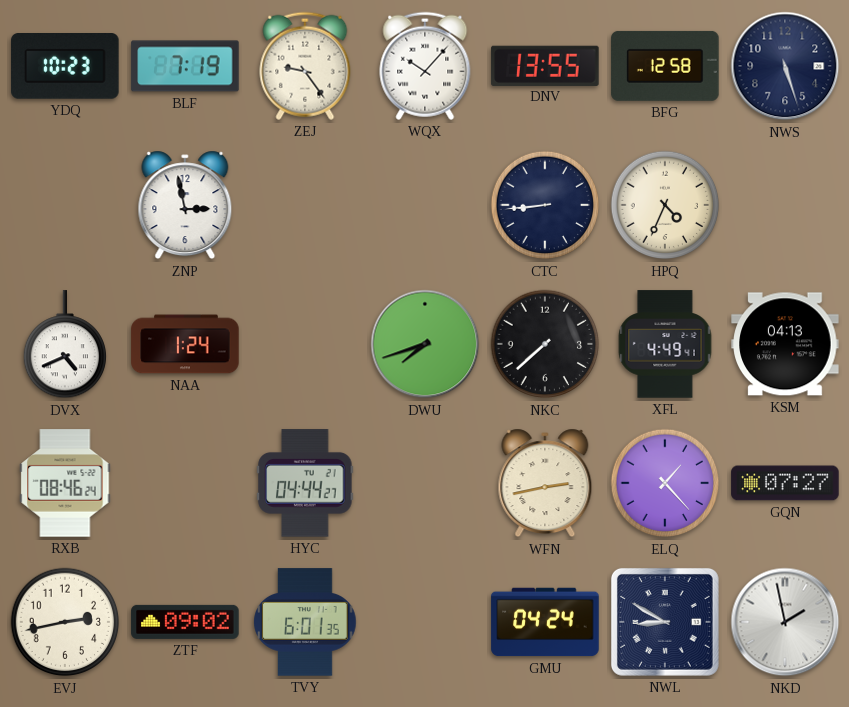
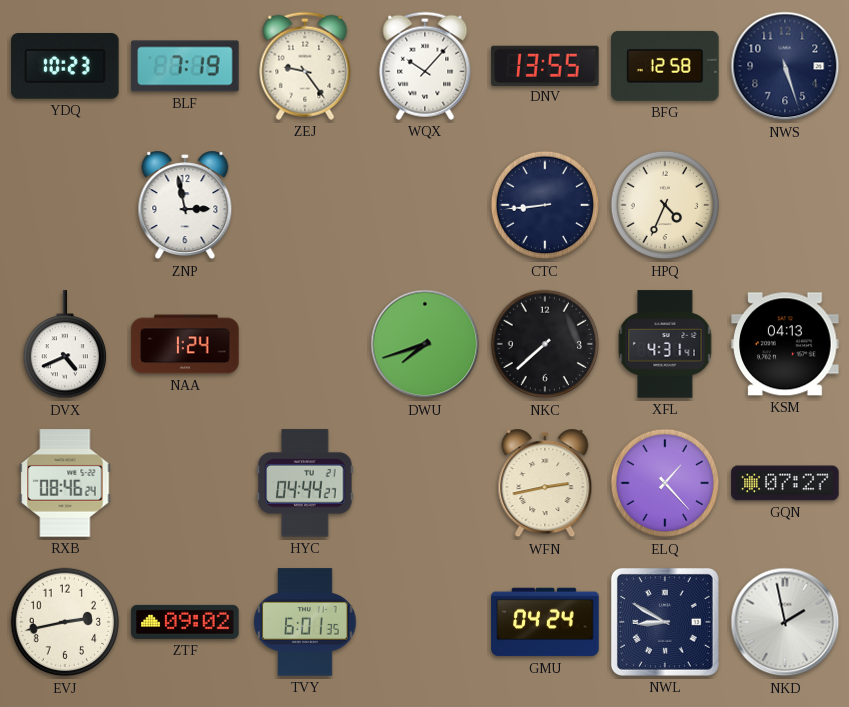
XFL: 4:49 -> 4:31
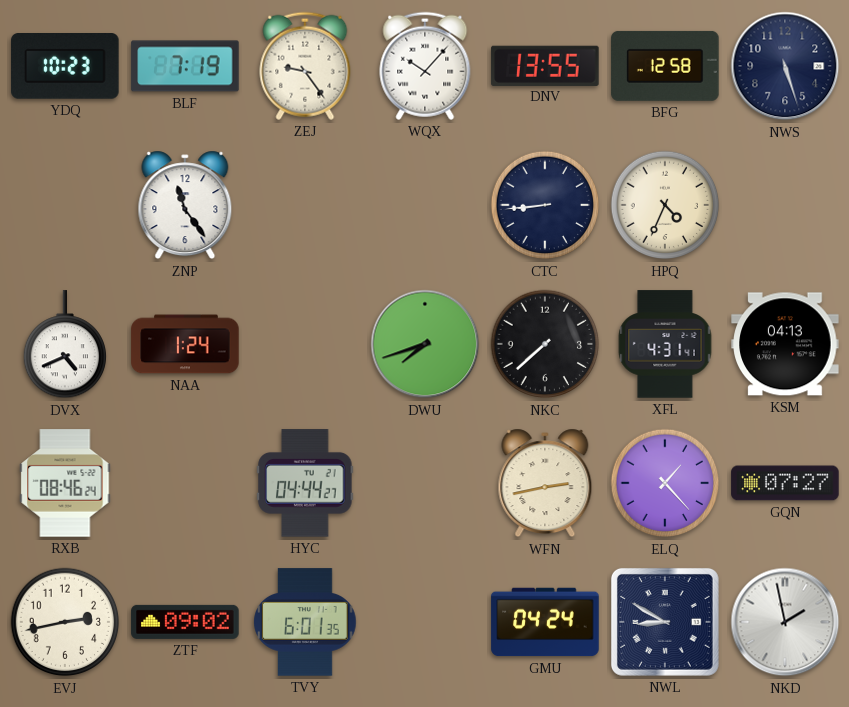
ZNP: 2:58 -> 11:24
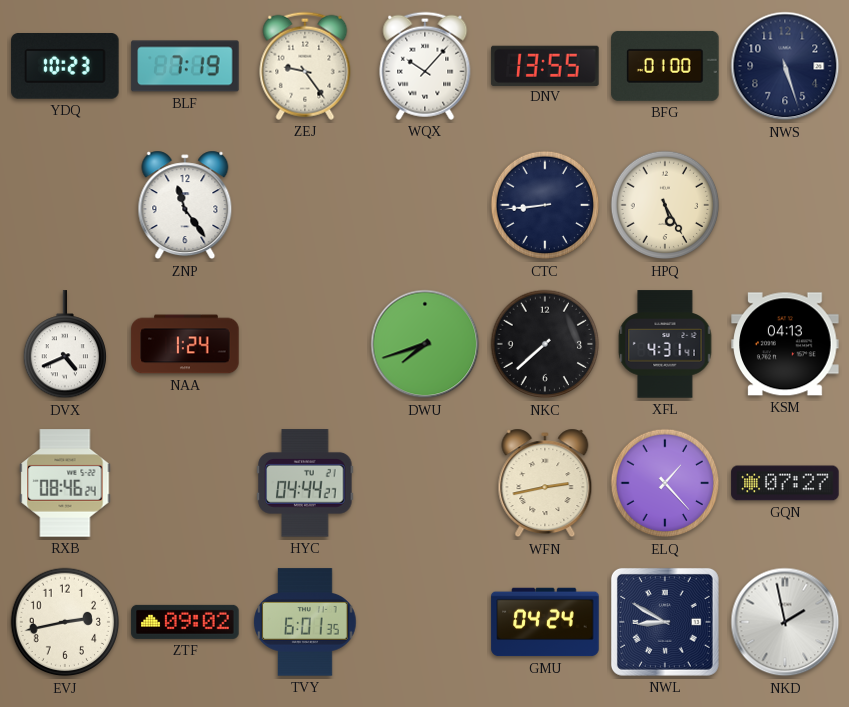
BFG: 12:58 -> 01:00
HPQ: 4:34 -> 5:25
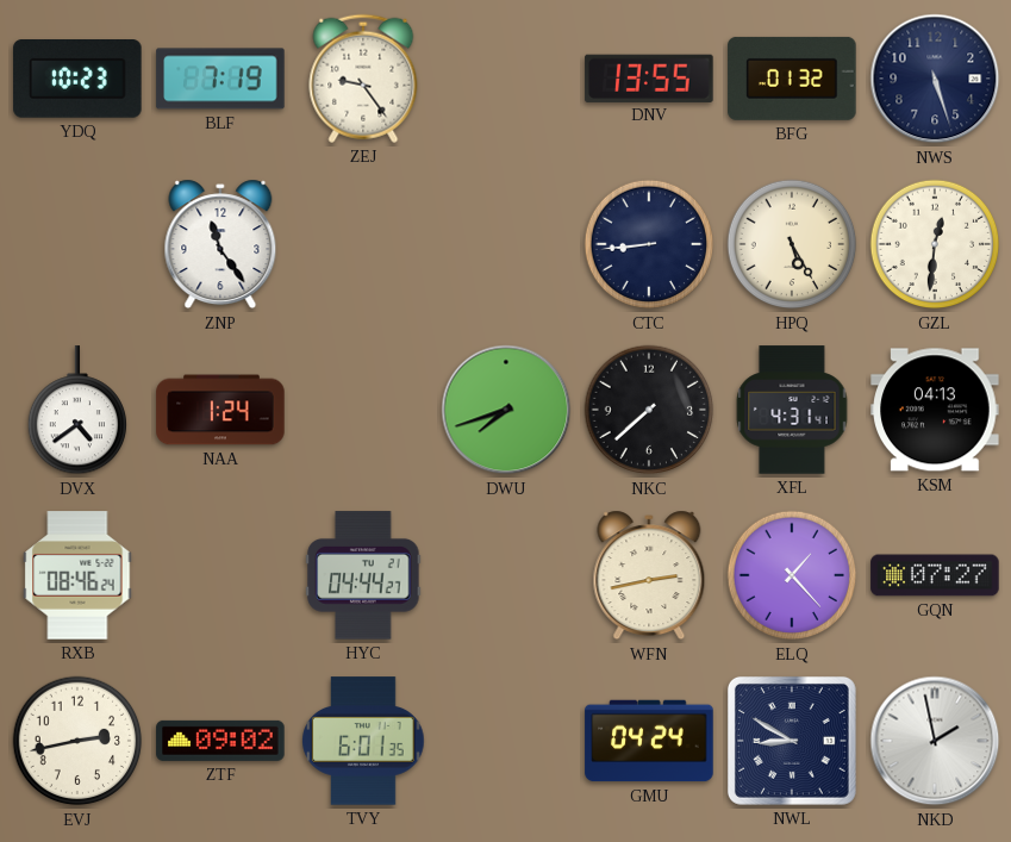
WQX: 10:07 -> none
BFG: 01:00 -> 01:32
GZL: none -> 12:31
DVX: 4:41 -> 4:39
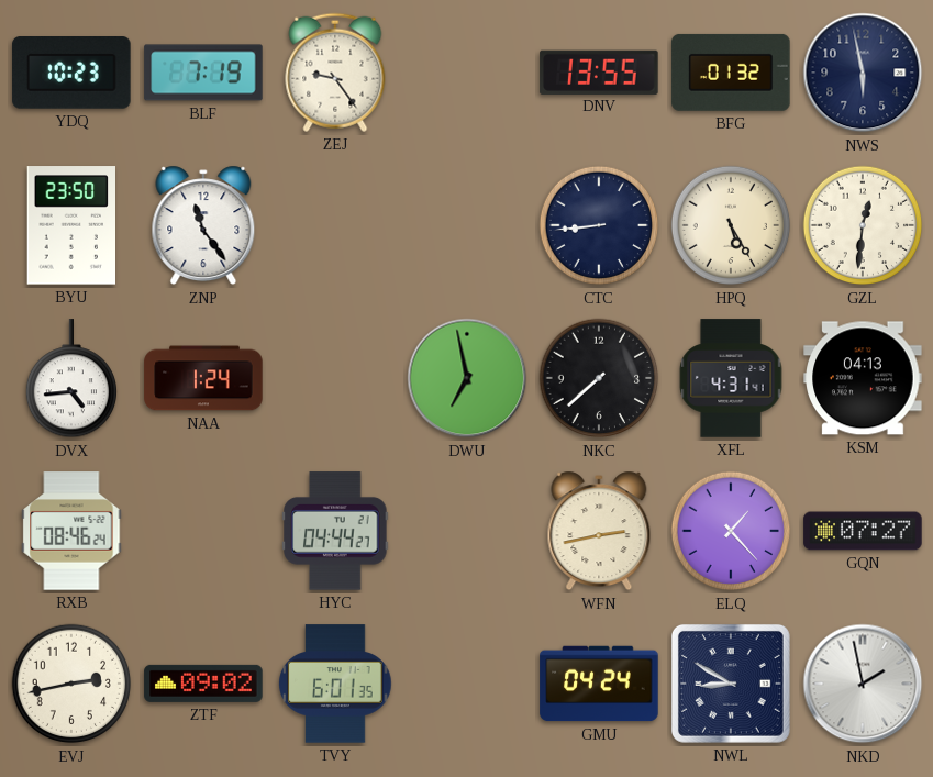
NWS: 5:27 -> 5:58
BYU: none -> 23:50
DVX: 4:39 -> 4:44
DWU: 7:42 -> 6:58
